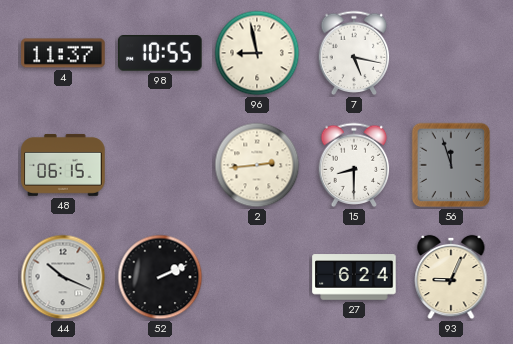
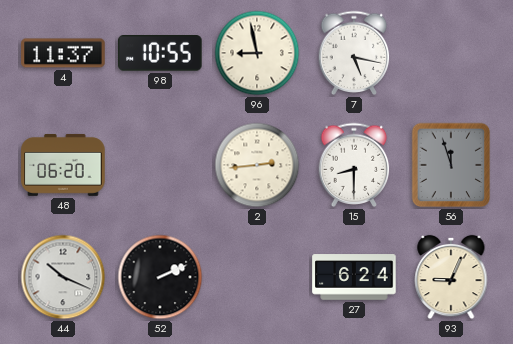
48: 06:15 -> 06:20
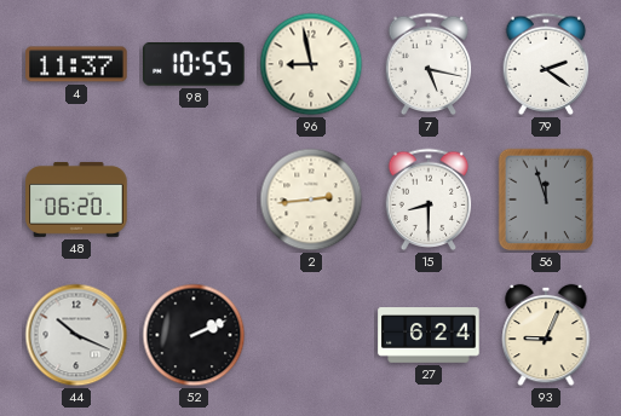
79: none -> 2:21
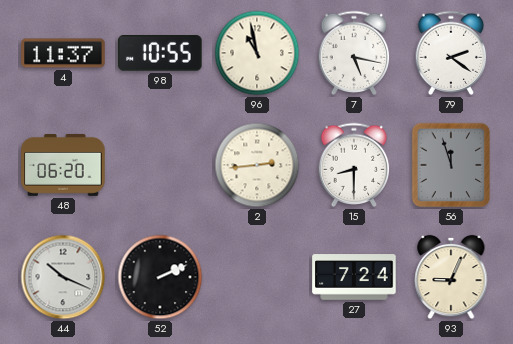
96: 8:58 -> 10:58
27: 6:24 -> 7:24
